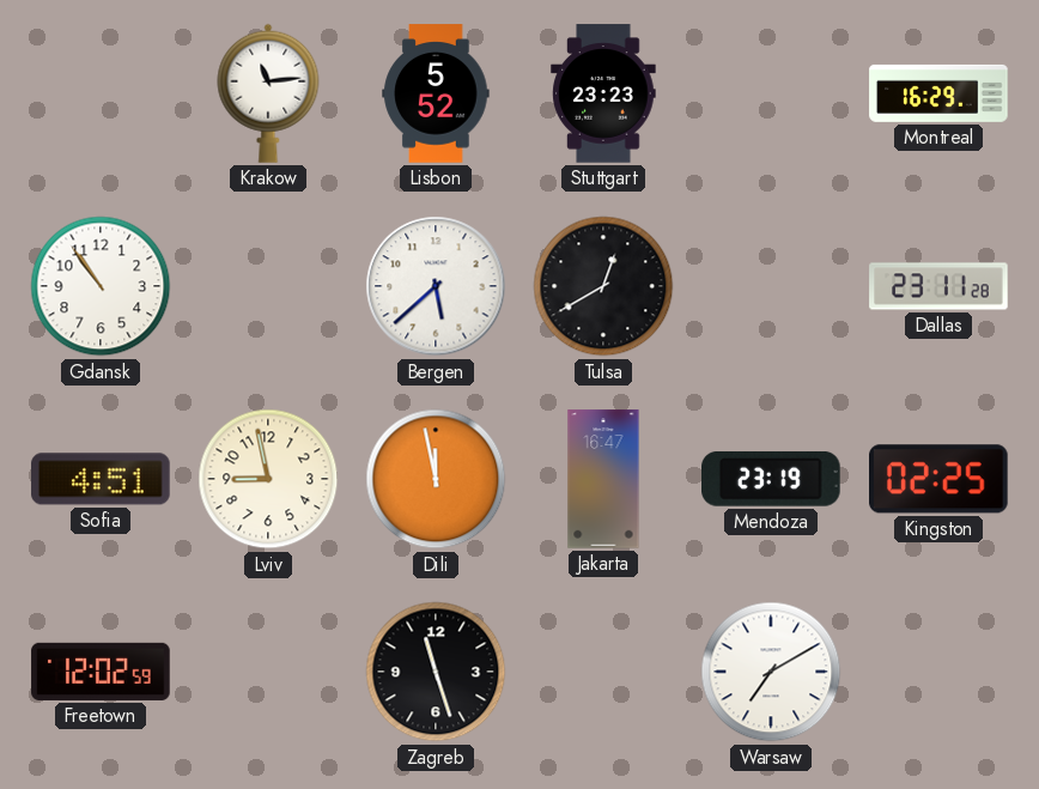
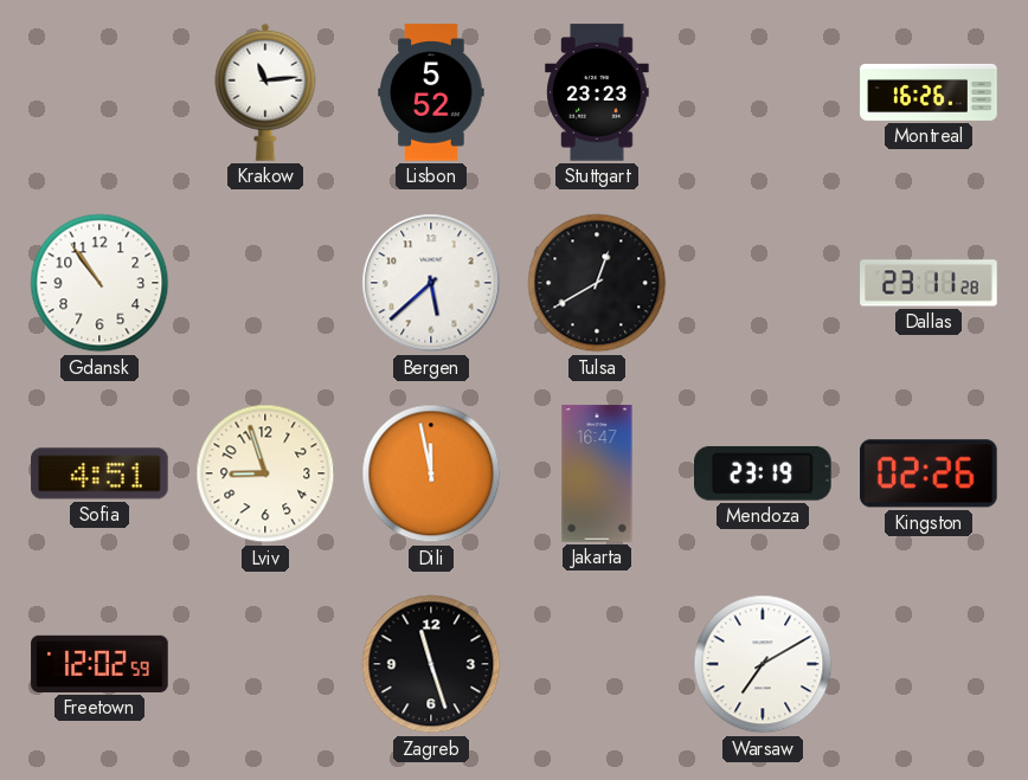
Montreal: 16:29 -> 16:26
Lviv: 8:58 -> 8:57
Kingston: 02:25 -> 02:26
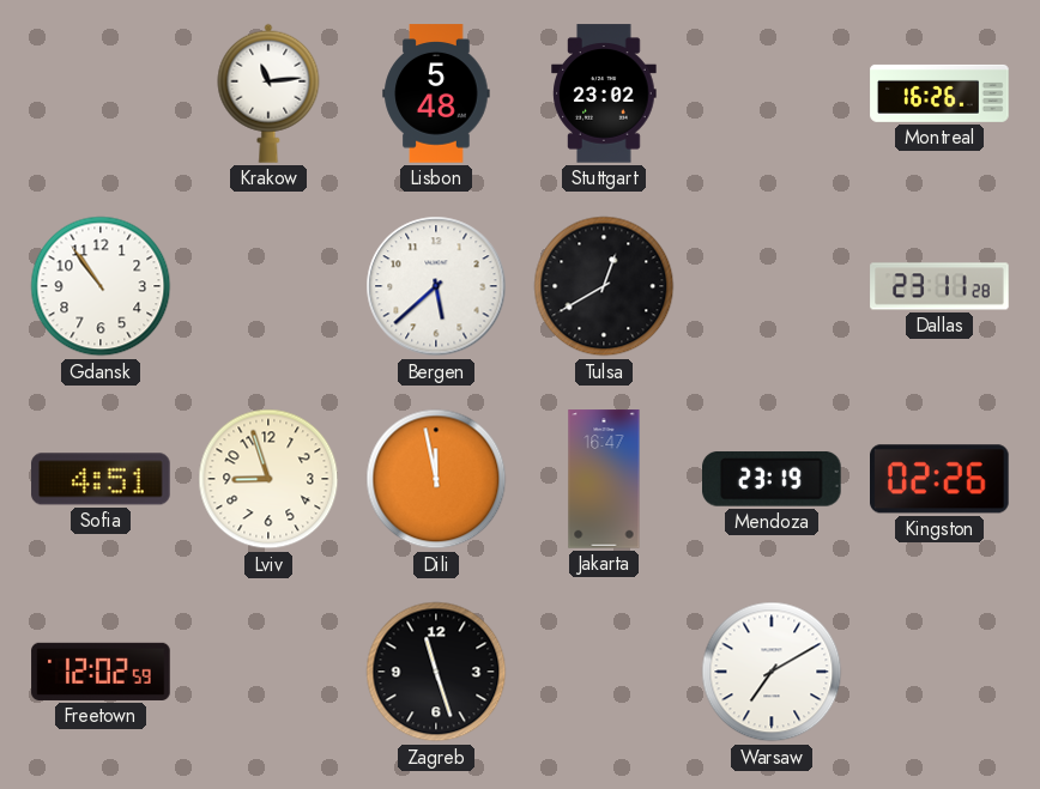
Lisbon: 5:52 -> 5:48
Stuttgart: 23:23 -> 23:02
